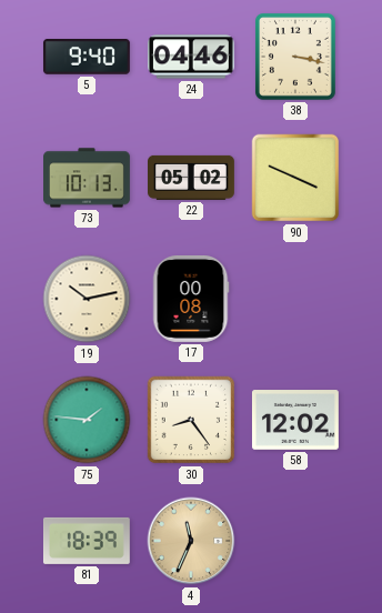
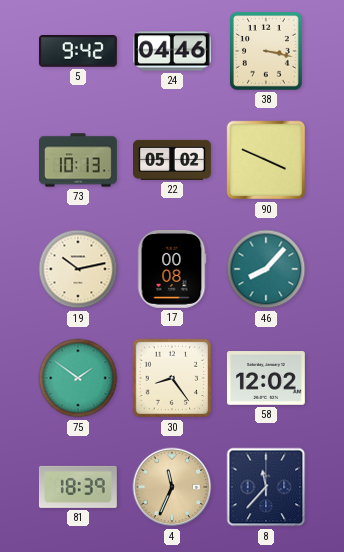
5: 9:40 -> 9:42
46: none -> 8:07
75: 1:46 -> 1:51
8: none -> 11:37
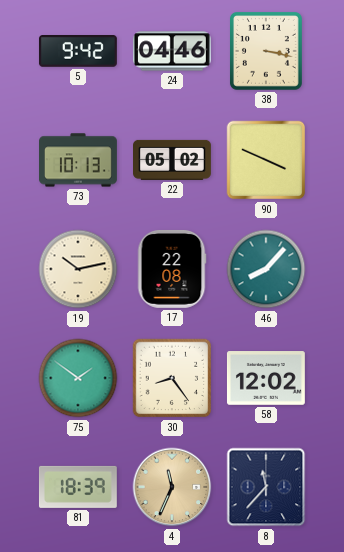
17: 00:08 -> 22:08
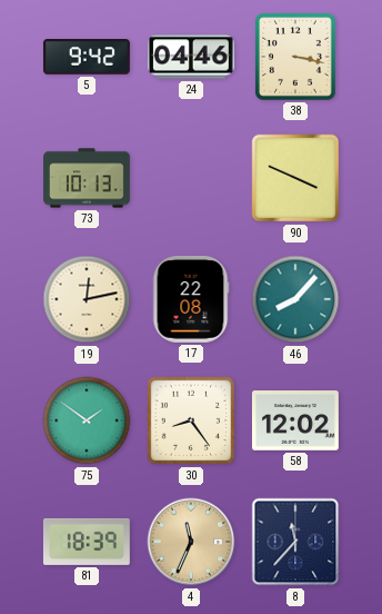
22: 05:02 -> none
19: 10:13 -> 12:13
